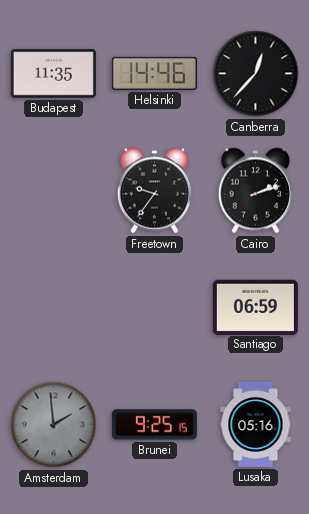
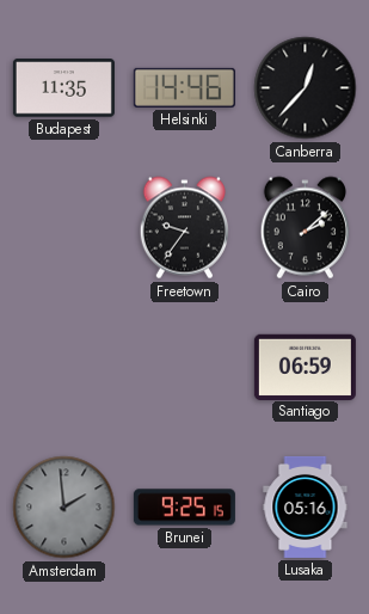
Cairo: 2:12 -> 2:08
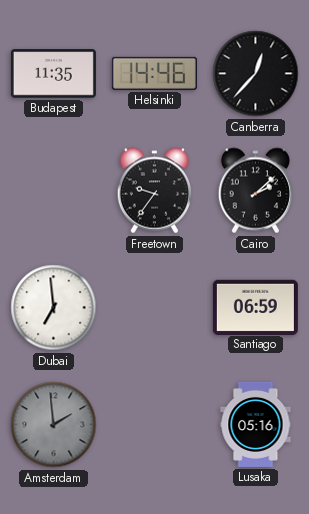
Dubai: none -> 6:59
Brunei: 9:25 -> none
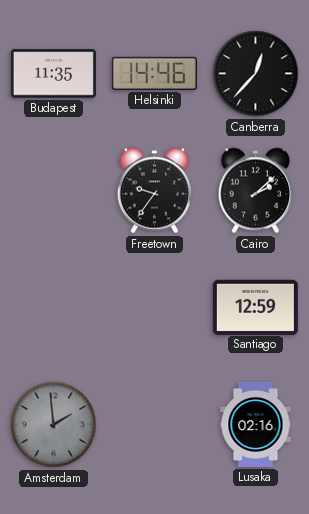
Dubai: 6:59 -> none
Santiago: 06:59 -> 12:59
Lusaka: 05:16 -> 02:16
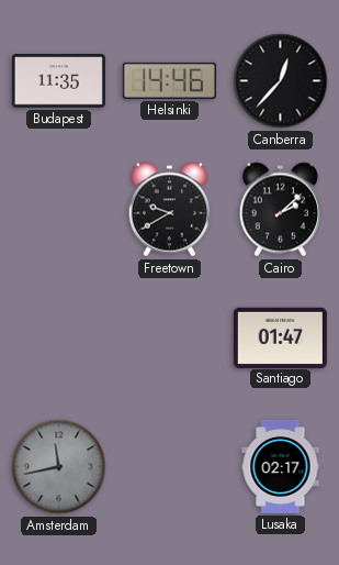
Freetown: 9:36 -> 9:40
Santiago: 12:59 -> 01:47
Amsterdam: 1:59 -> 11:43
Lusaka: 02:16 -> 02:17
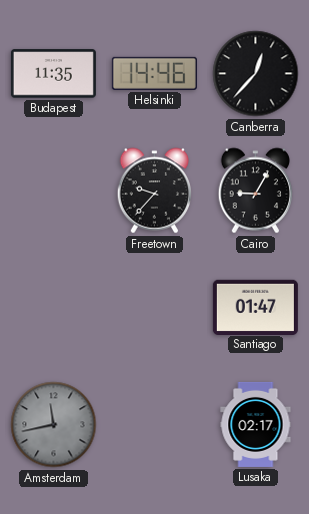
Freetown: 9:40 -> 9:37
Cairo: 2:08 -> 9:05
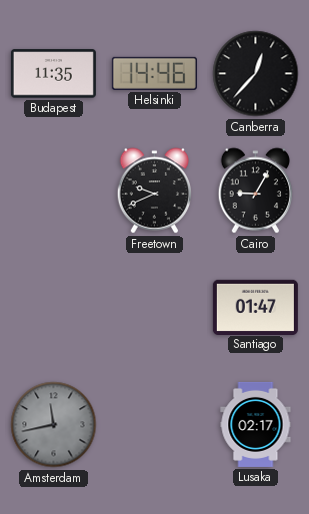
Freetown: 9:37 -> 9:41
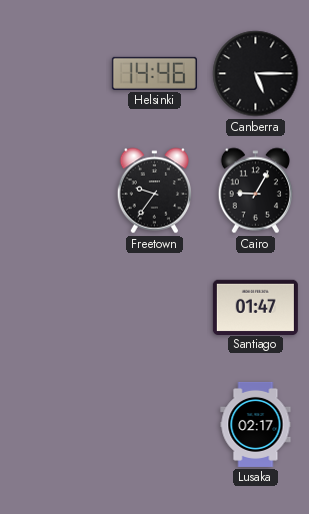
Budapest: 11:35 -> none
Canberra: 12:37 -> 5:15
Freetown: 9:41 -> 9:36
Amsterdam: 11:43 -> none
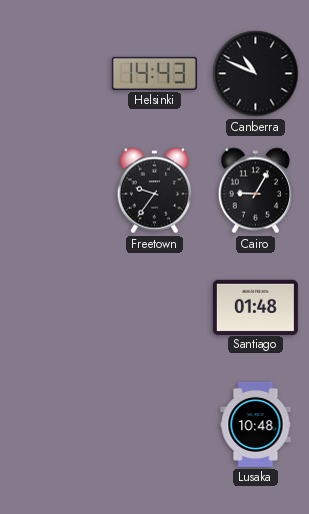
Helsinki: 14:46 -> 14:43
Canberra: 5:15 -> 10:49
Santiago: 01:47 -> 01:48
Lusaka: 02:17 -> 10:48
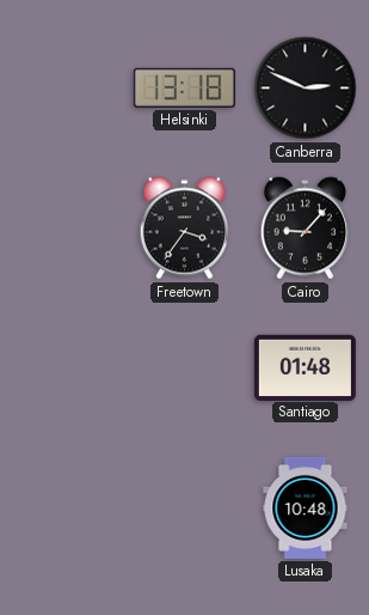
Helsinki: 14:43 -> 13:18
Canberra: 10:49 -> 2:49
Freetown: 9:36 -> 3:36
Cairo: 9:05 -> 9:07
